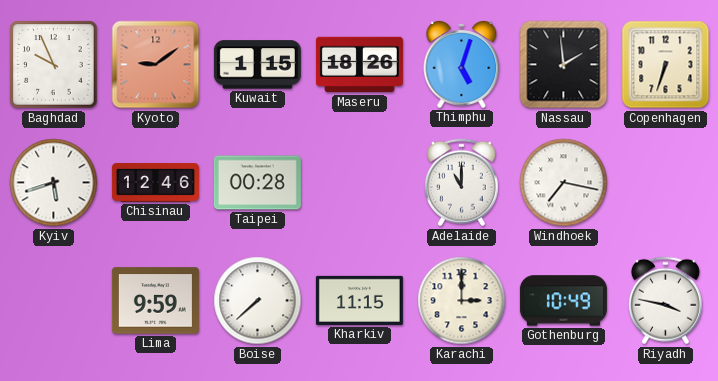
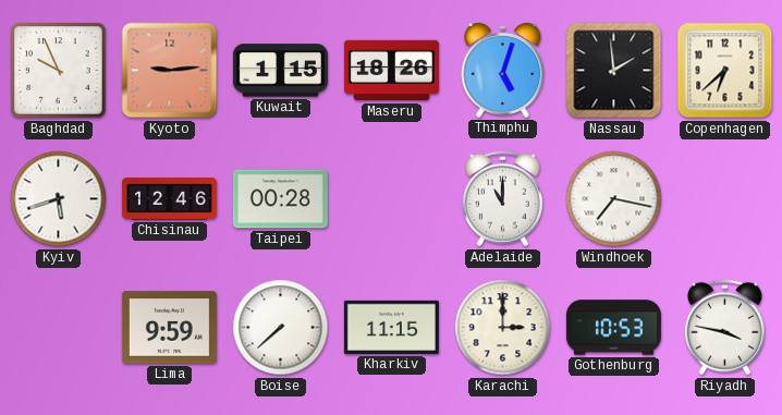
Kyoto: 9:09 -> 9:14
Copenhagen: 6:33 -> 6:38
Gothenburg: 10:49 -> 10:53
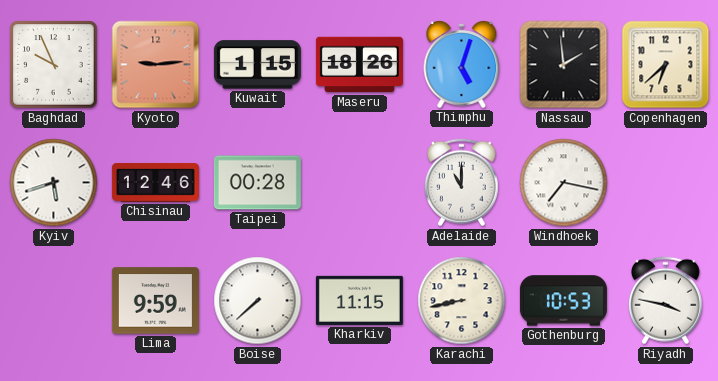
Karachi: 3:00 -> 8:43
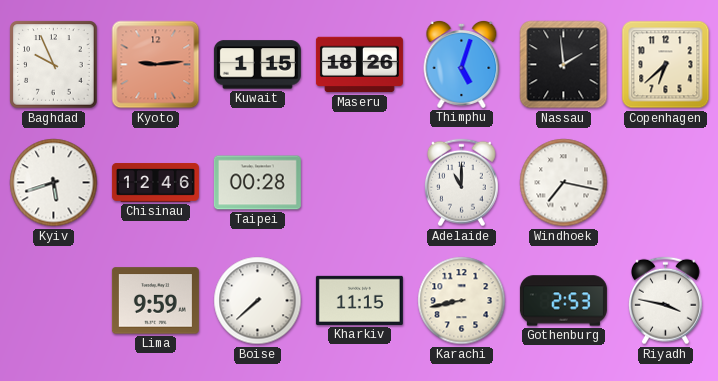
Gothenburg: 10:53 -> 2:53
